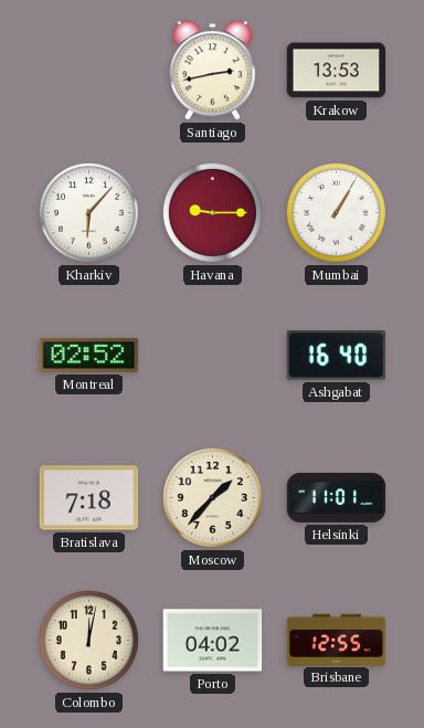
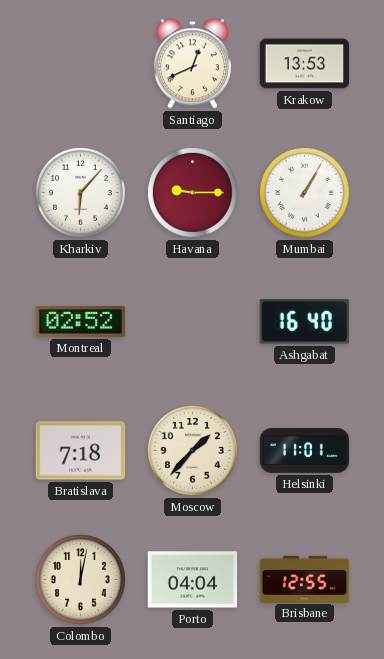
Santiago: 2:43 -> 12:41
Porto: 04:02 -> 04:04
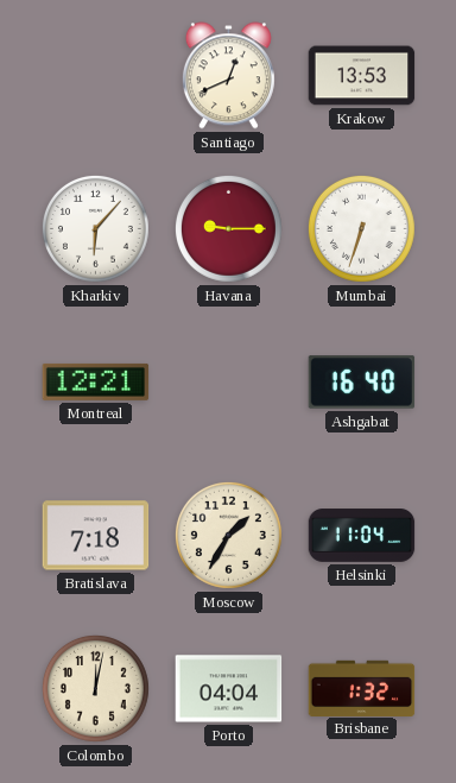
Mumbai: 1:05 -> 6:33
Montreal: 02:52 -> 12:21
Moscow: 1:37 -> 1:35
Helsinki: 11:01 -> 11:04
Brisbane: 12:55 -> 1:32
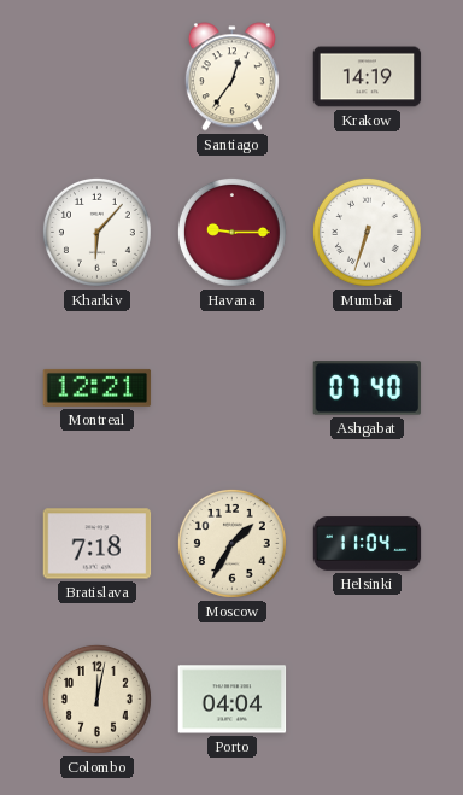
Santiago: 12:41 -> 12:36
Krakow: 13:53 -> 14:19
Ashgabat: 16:40 -> 07:40
Brisbane: 1:32 -> none
